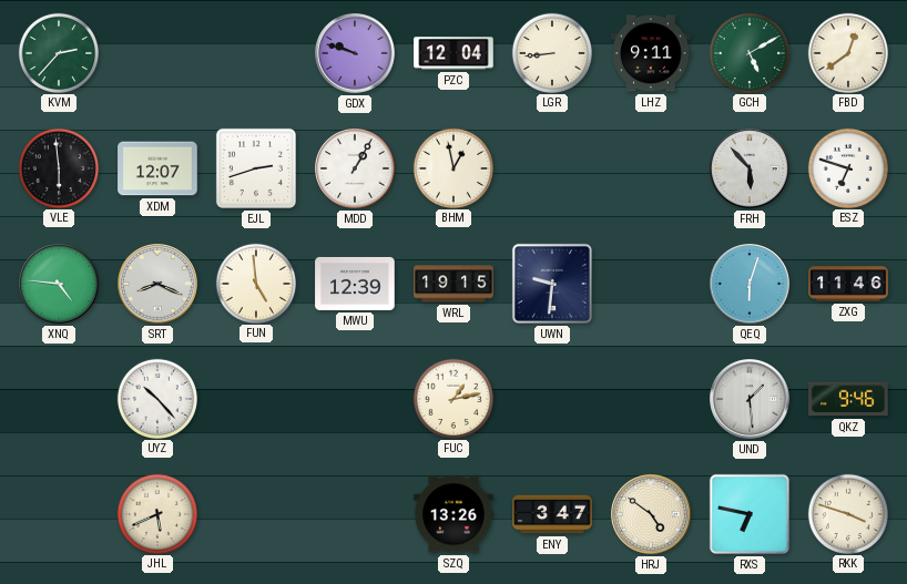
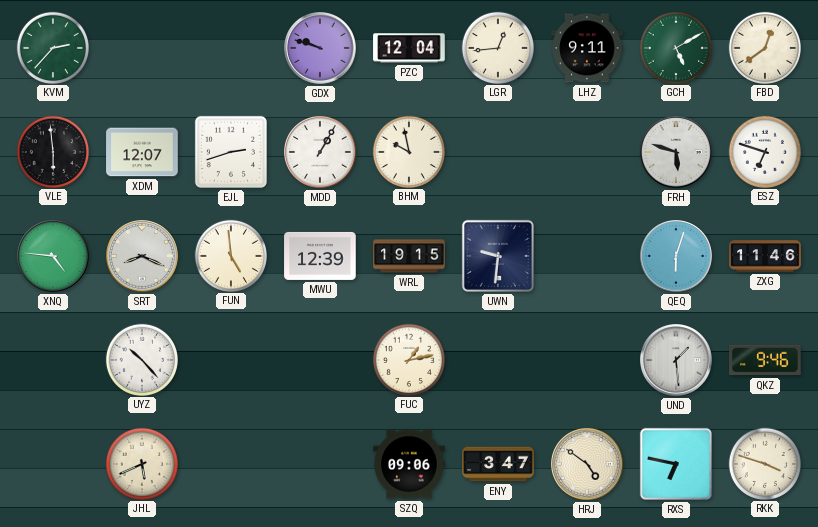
LGR: 8:44 -> 12:44
BHM: 12:58 -> 9:58
FRH: 5:53 -> 5:48
SZQ: 13:26 -> 09:06
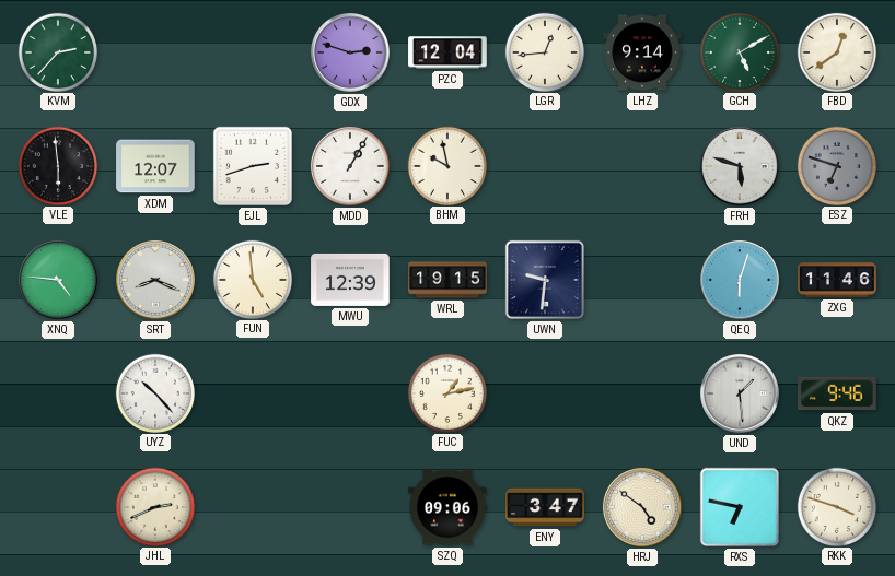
GDX: 9:48 -> 2:48
LHZ: 9:11 -> 9:14
ESZ dial: white -> grey
JHL: 5:41 -> 2:41
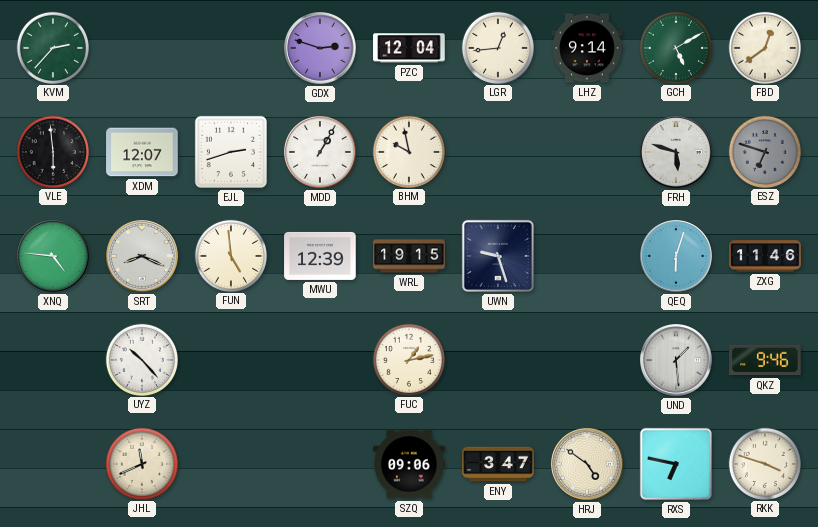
UWN: 9:31 -> 9:27
JHL: 2:41 -> 11:41
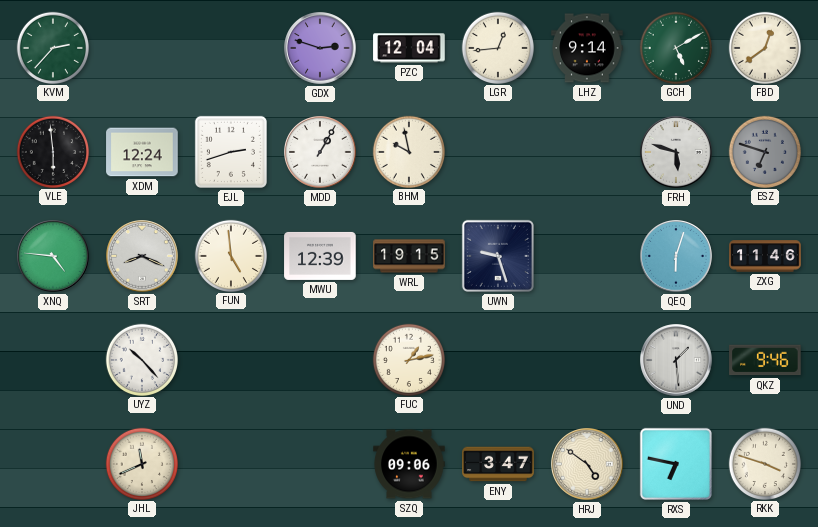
XDM: 12:07 -> 12:24
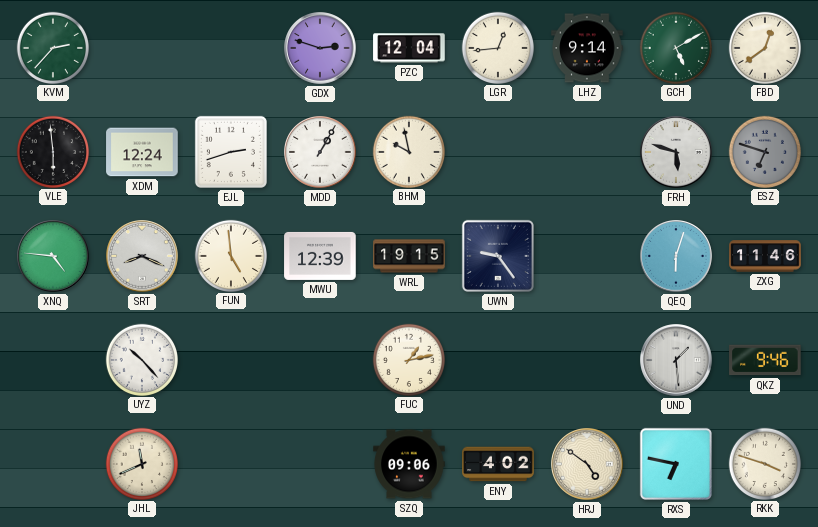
UWN: 9:27 -> 9:24
ENY: 3:47 -> 4:02
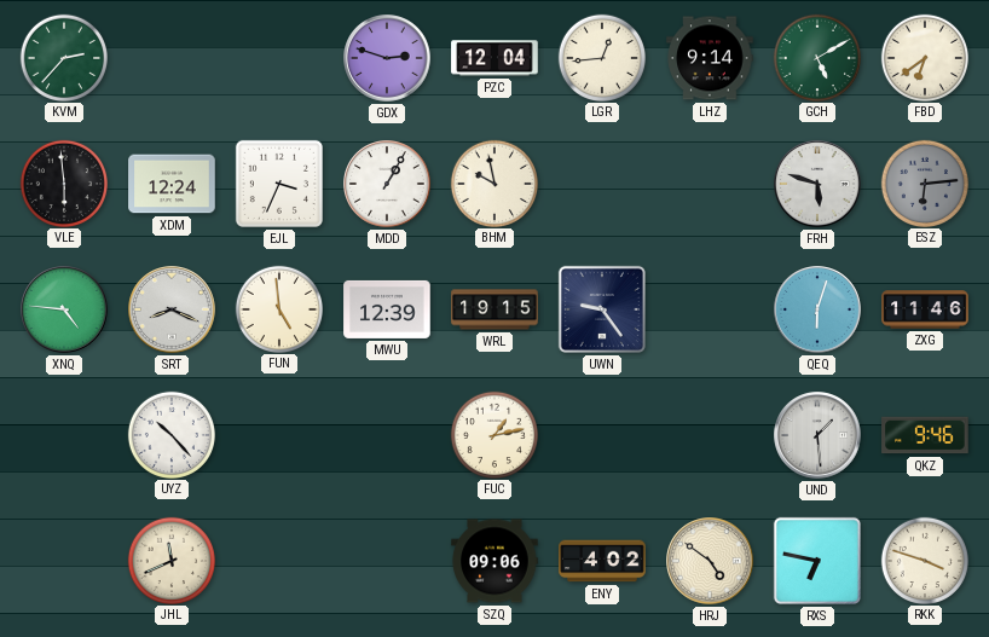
FBD: 12:39 -> 6:39
EJL: 2:42 -> 3:34
ESZ: 6:48 -> 6:14
